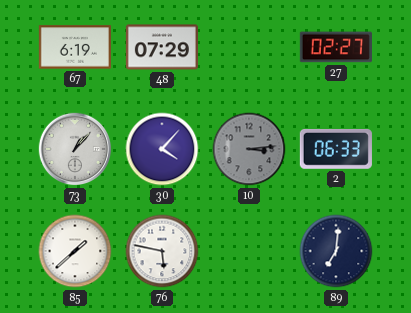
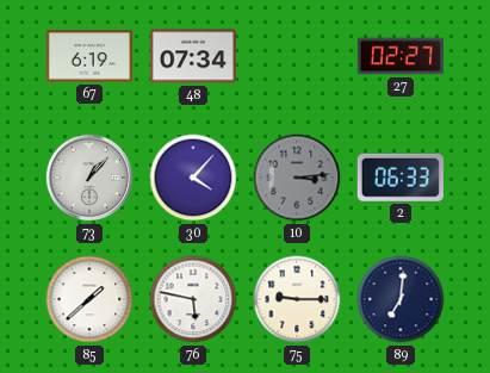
48: 07:29 -> 07:34
75: none -> 9:15
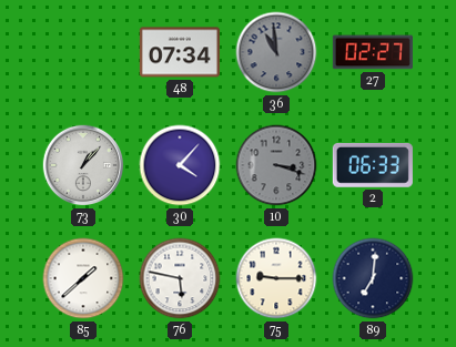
67: 6:19 -> none
36: none -> 10:59
10: 3:14 -> 3:18
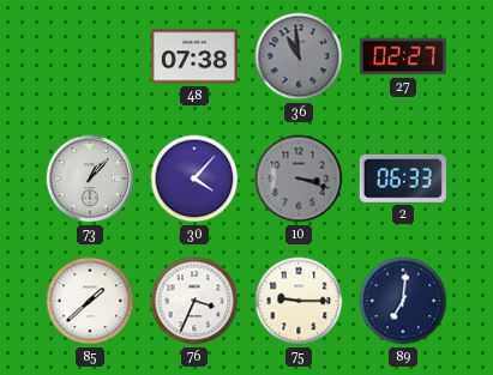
48: 07:34 -> 07:38
76: 5:47 -> 3:34
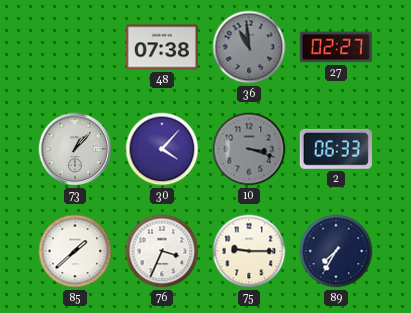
89: 7:01 -> 7:35
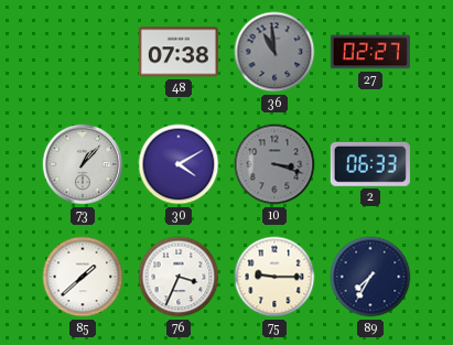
30: 4:07 -> 4:10
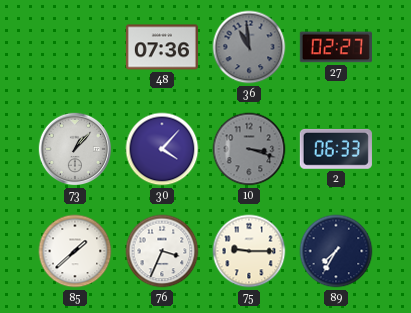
48: 07:38 -> 07:36
30: 4:10 -> 4:07
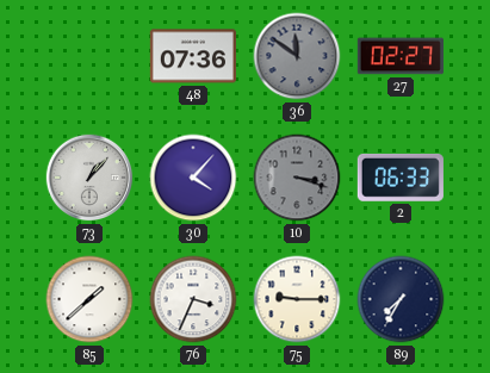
36: 10:59 -> 11:51
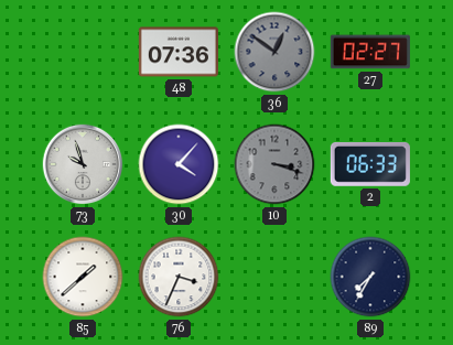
36: 11:51 -> 12:51
73: 1:07 -> 9:57
75: 9:15 -> none
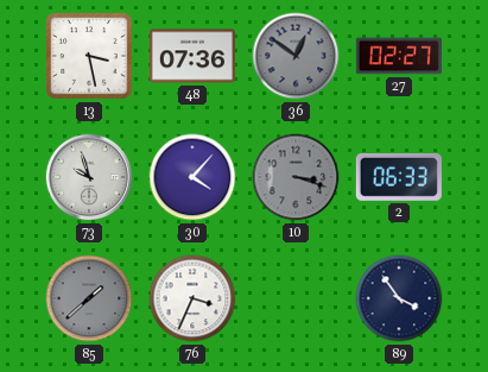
13: none -> 3:28
85 dial: white -> grey
89: 7:35 -> 3:54
